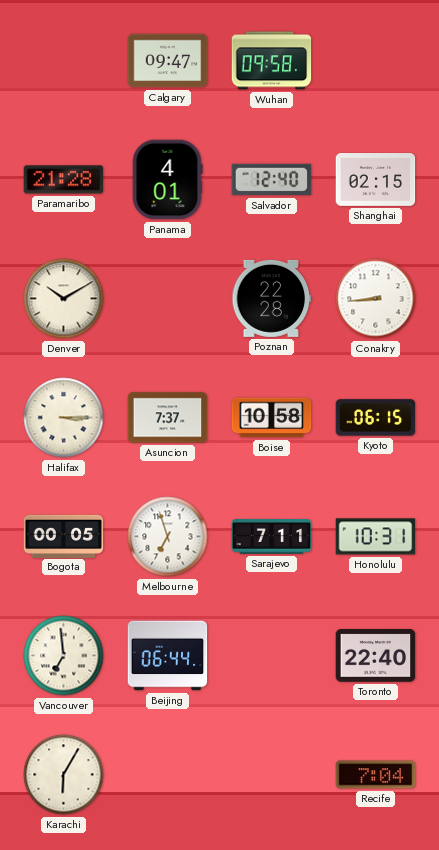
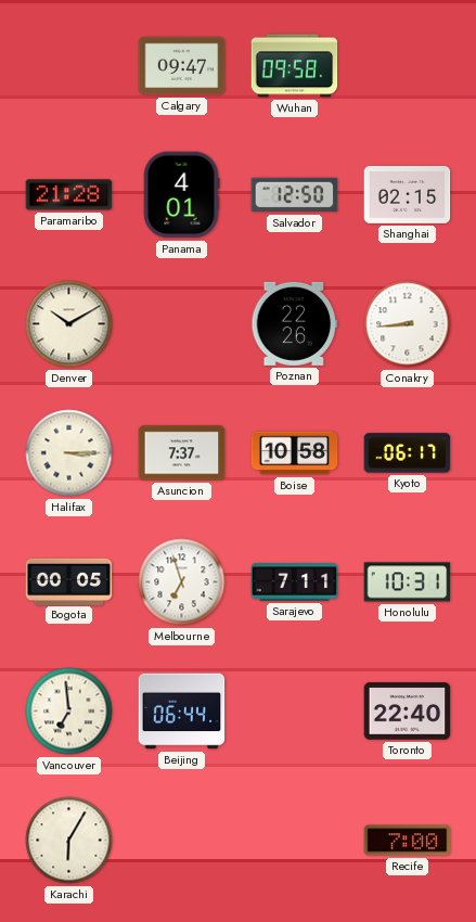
Salvador: 12:40 -> 12:50
Poznan: 22:28 -> 22:26
Kyoto: 06:15 -> 06:17
Recife: 7:04 -> 7:00
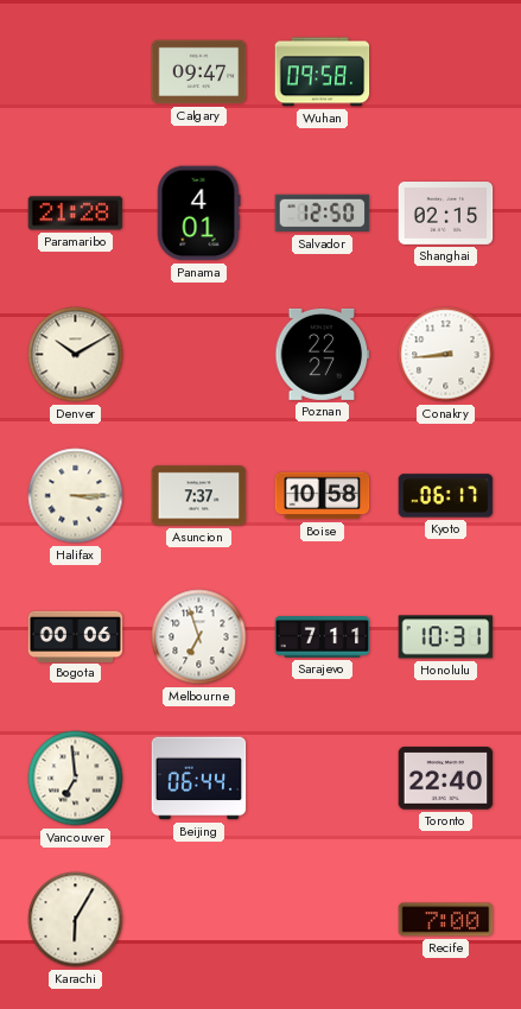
Poznan: 22:26 -> 22:27
Bogota: 00:05 -> 00:06
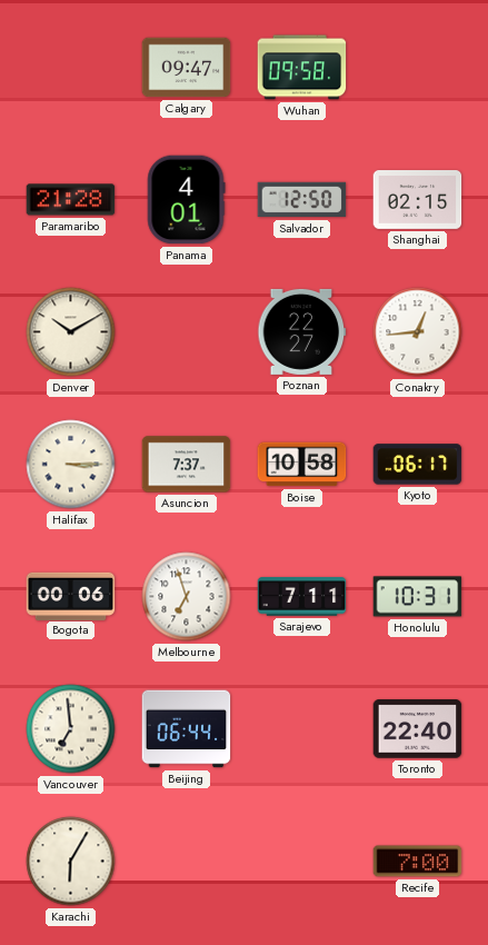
Conakry: 8:44 -> 12:44
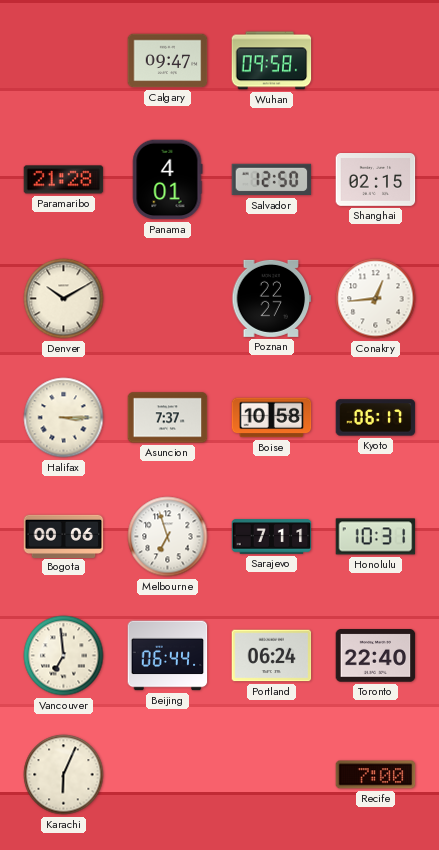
Portland: none -> 06:24
Karachi: 6:05 -> 6:04
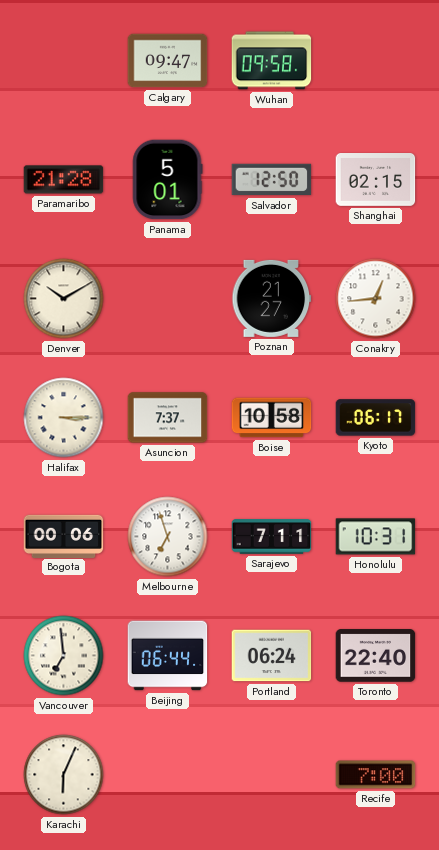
Panama: 4:01 -> 5:01
Poznan: 22:27 -> 21:27
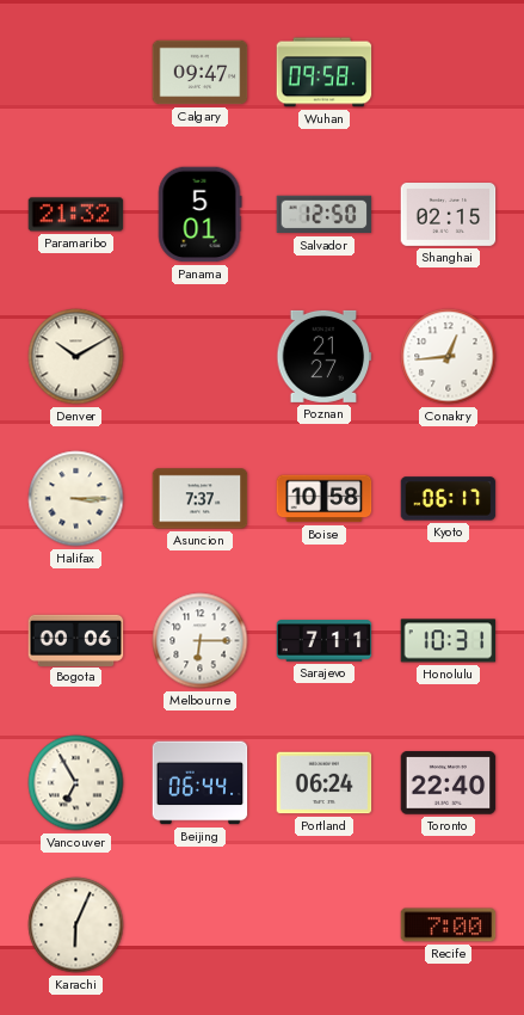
Paramaribo: 21:28 -> 21:32
Melbourne: 6:57 -> 6:15
Vancouver: 6:59 -> 6:55
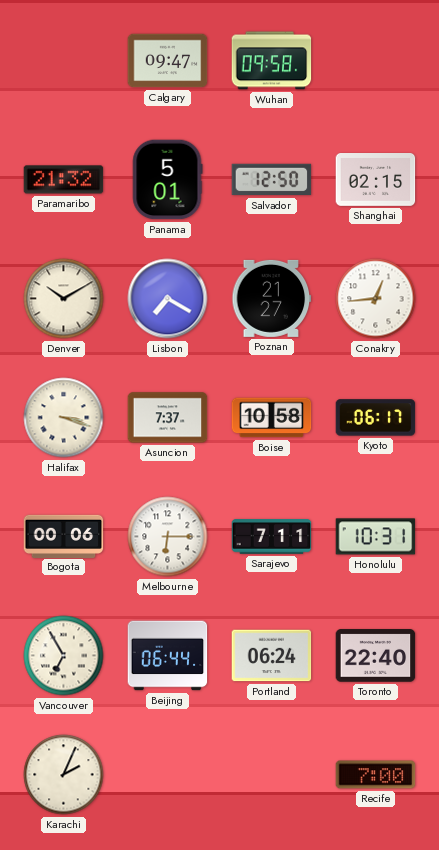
Lisbon: none -> 7:20
Halifax: 3:15 -> 3:18
Karachi: 6:04 -> 2:04
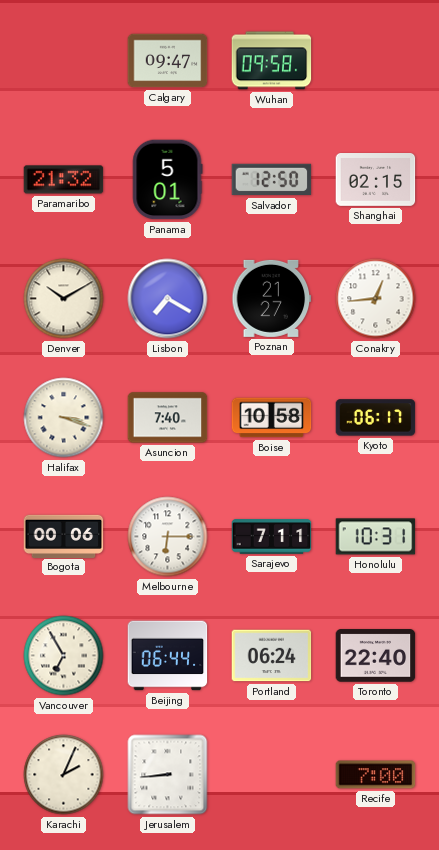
Asuncion: 7:37 -> 7:40
Jerusalem: none -> 8:44
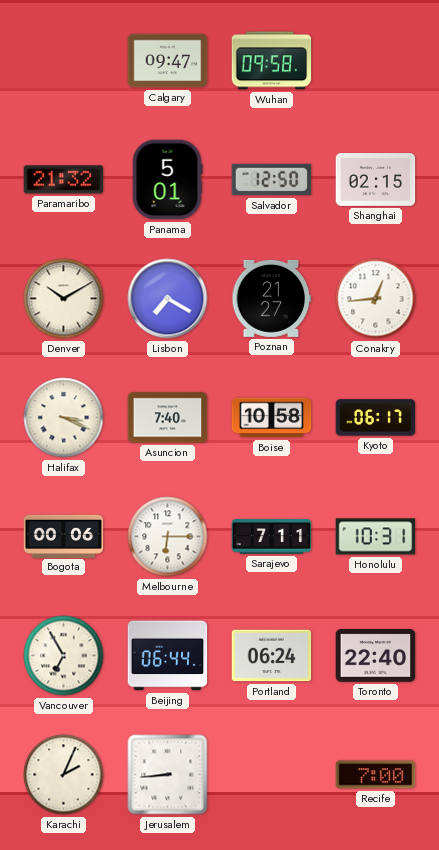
Halifax: 3:18 -> 3:19
